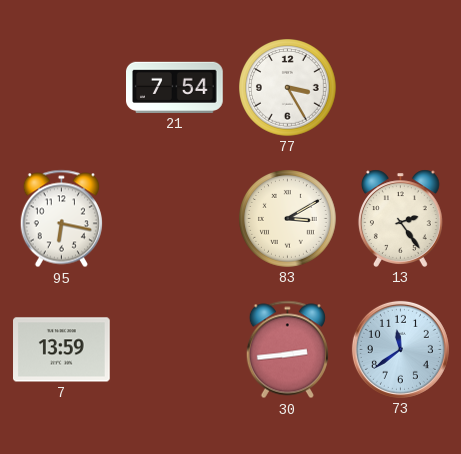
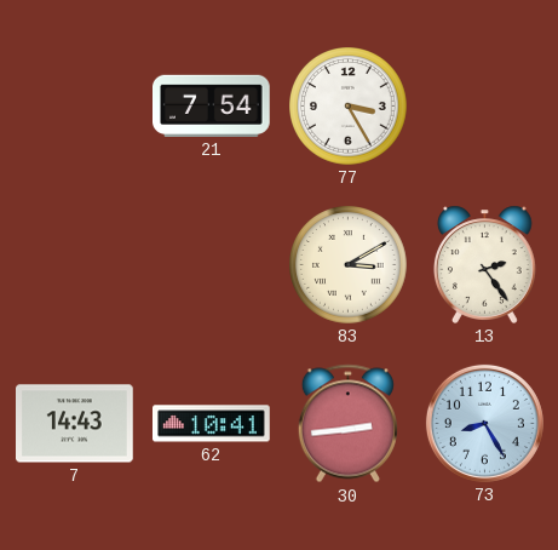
95: 6:17 -> none
7: 13:59 -> 14:43
62: none -> 10:41
73: 11:39 -> 8:25
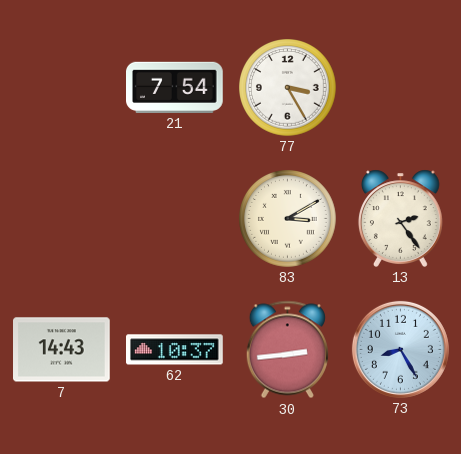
62: 10:41 -> 10:37
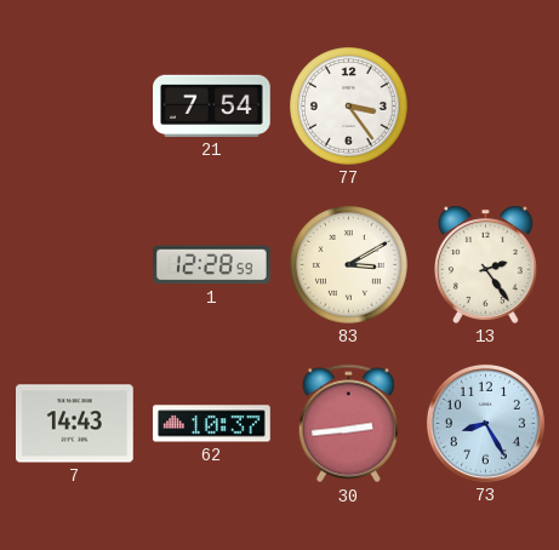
77: 3:25 -> 3:24
1: none -> 12:28
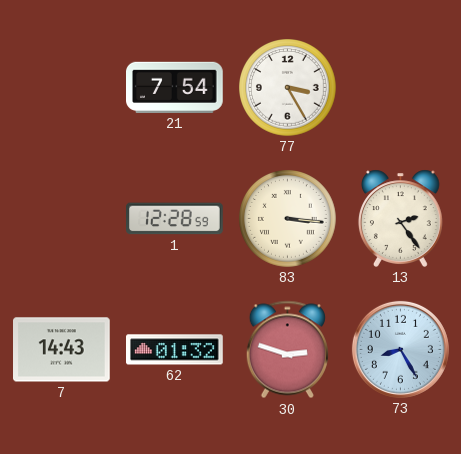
77: 3:24 -> 3:25
83: 3:10 -> 3:16
62: 10:37 -> 01:32
30: 2:44 -> 2:48
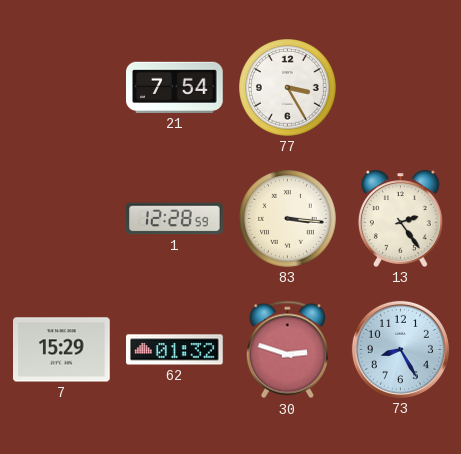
7: 14:43 -> 15:29
